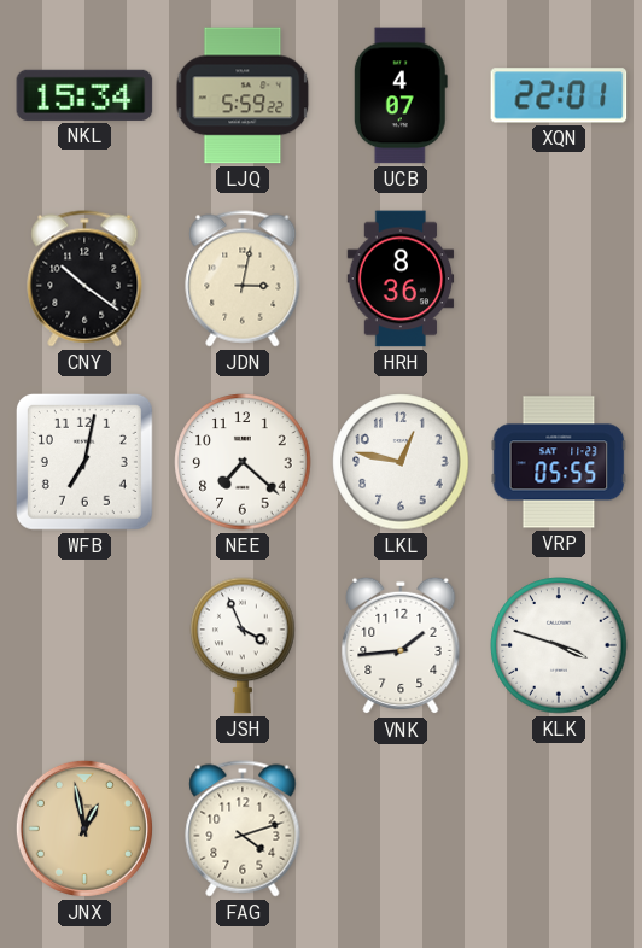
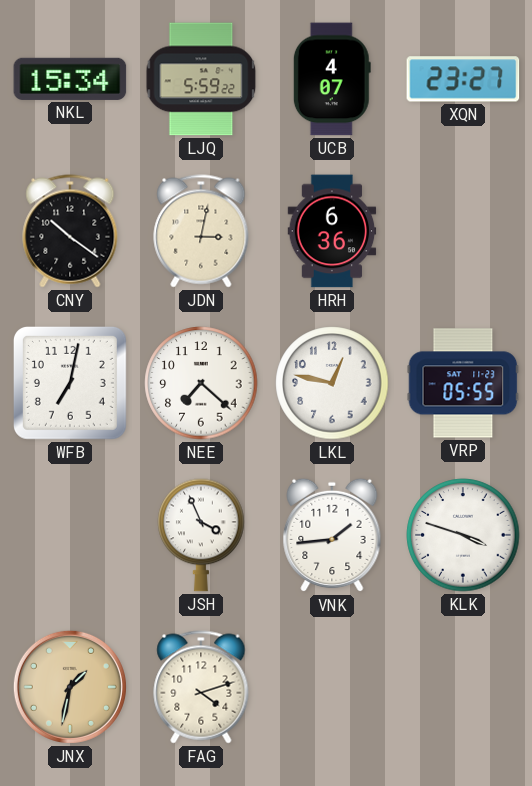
XQN: 22:01 -> 23:27
HRH: 8:36 -> 6:36
JNX: 12:58 -> 1:32
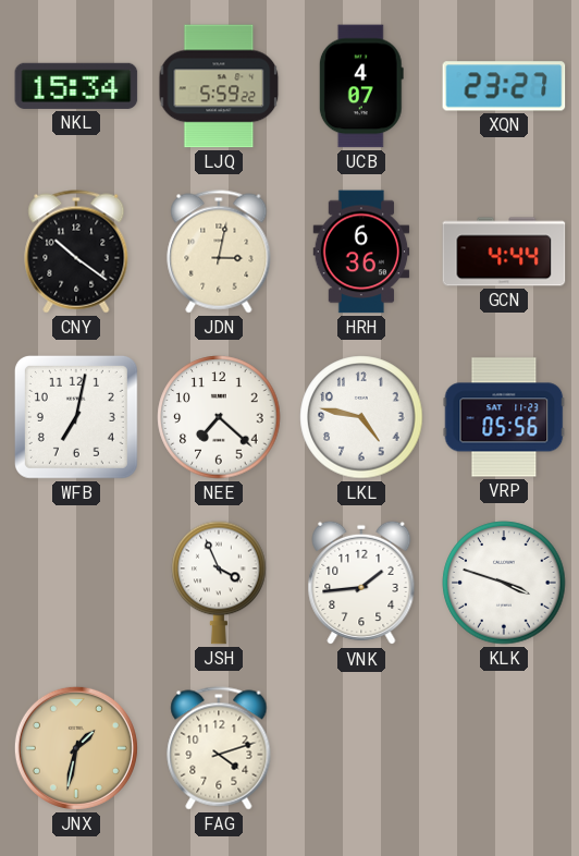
GCN: none -> 4:44
LKL: 12:47 -> 4:47
VRP: 05:55 -> 05:56
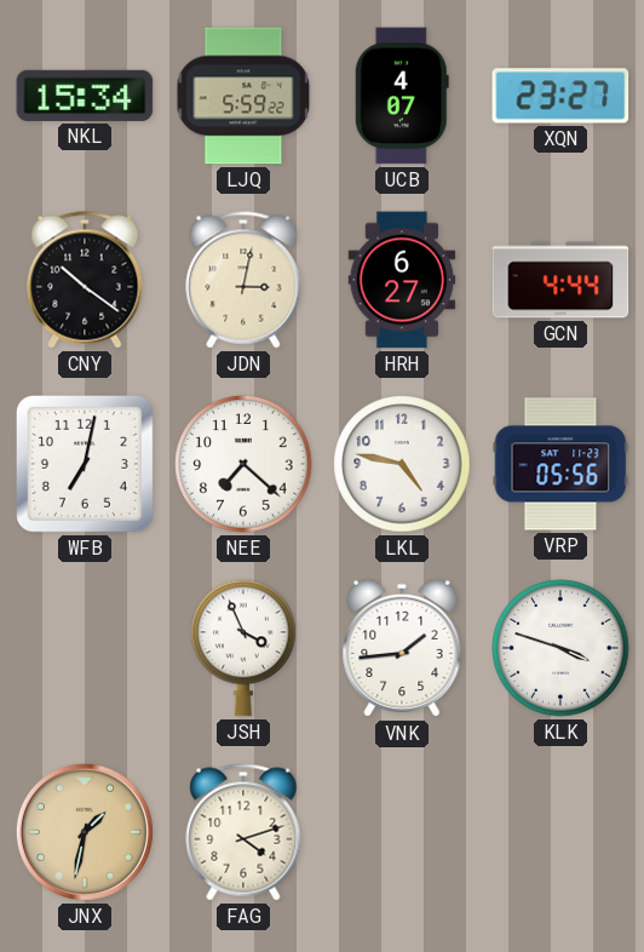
HRH: 6:36 -> 6:27
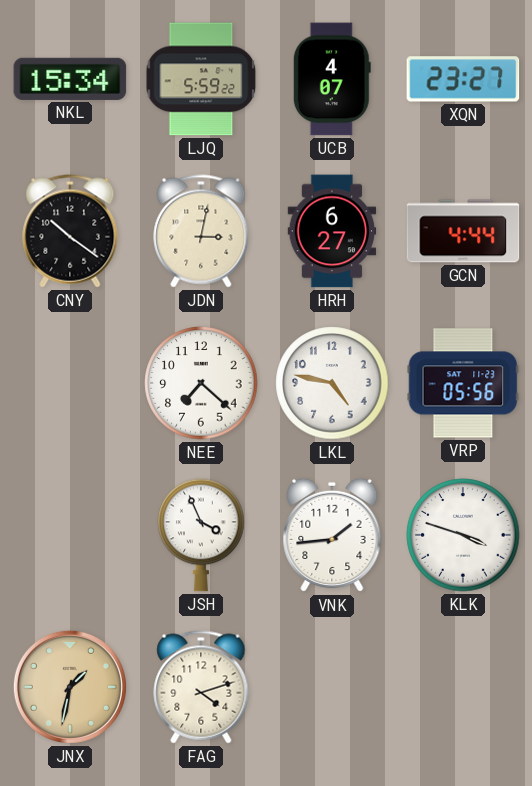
WFB: 7:02 -> none
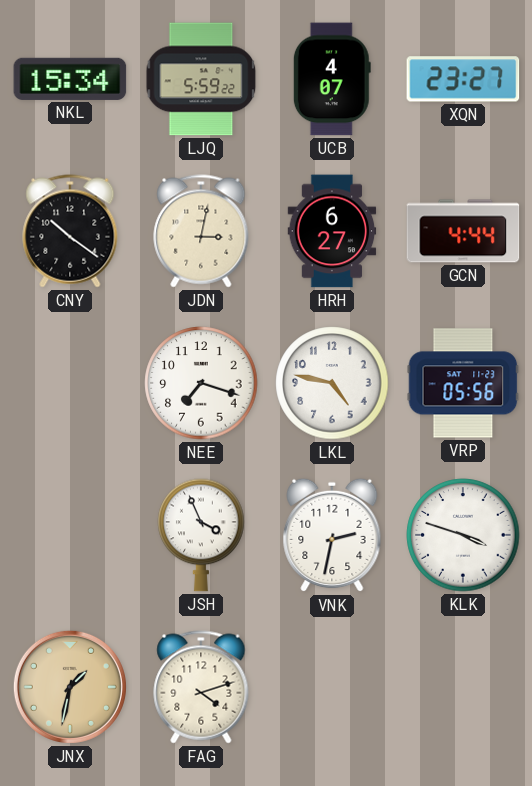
NEE: 7:22 -> 7:18
VNK: 1:44 -> 2:32
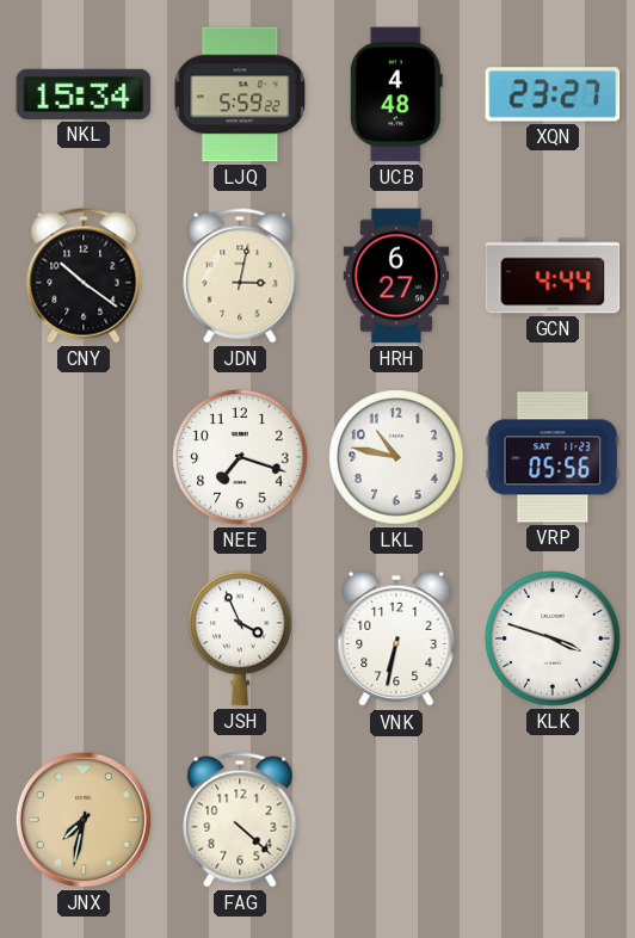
UCB: 4:07 -> 4:48
LKL: 4:47 -> 10:47
VNK: 2:32 -> 6:32
JNX: 1:32 -> 7:32
FAG: 4:12 -> 4:22
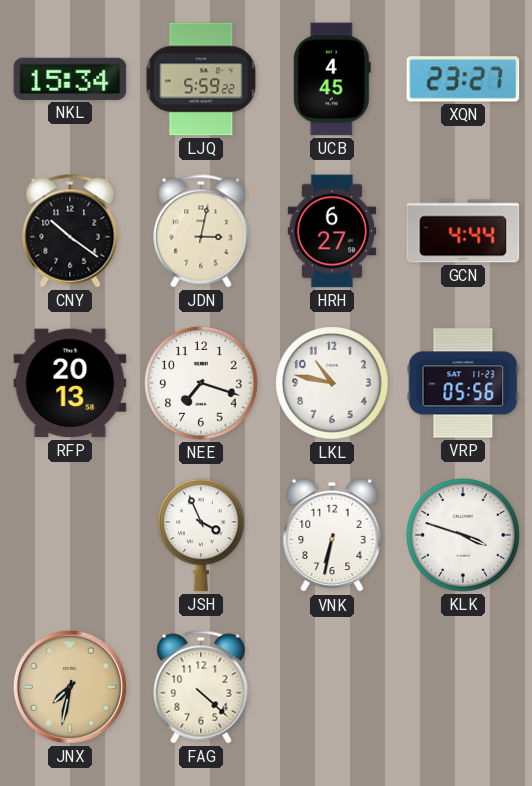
UCB: 4:48 -> 4:45
RFP: none -> 20:13
